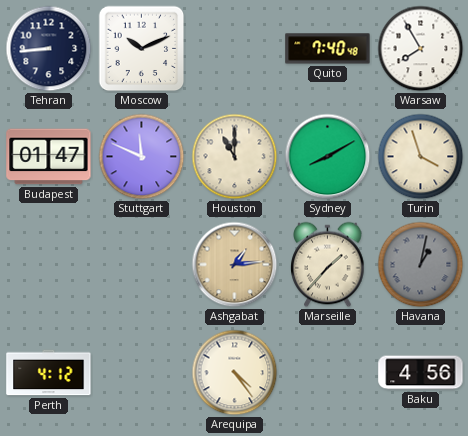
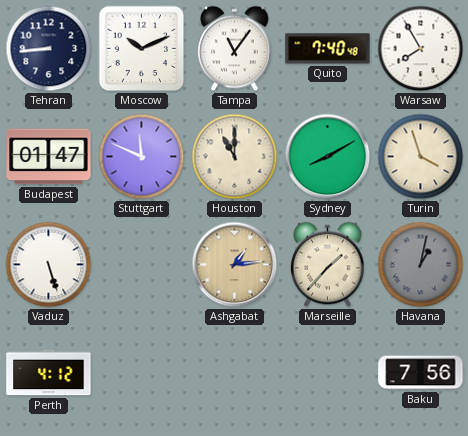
Tampa: none -> 11:06
Vaduz: none -> 5:27
Arequipa: 4:24 -> none
Baku: 4:56 -> 7:56
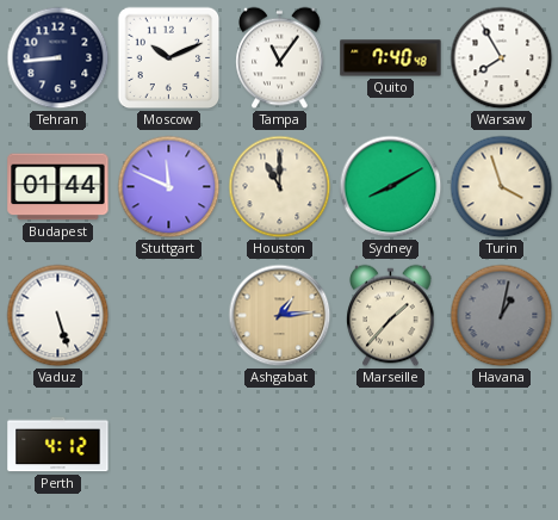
Budapest: 01:47 -> 01:44
Baku: 7:56 -> none
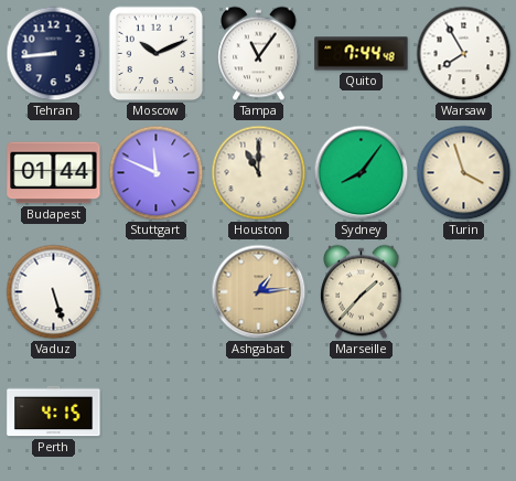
Quito: 7:40 -> 7:44
Sydney: 8:10 -> 8:06
Havana: 1:02 -> none
Perth: 4:12 -> 4:15
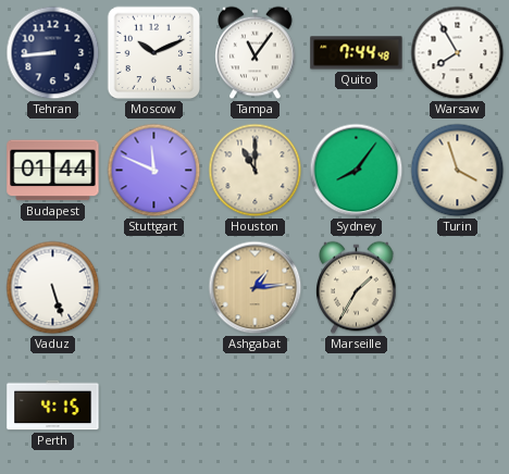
Marseille: 1:37 -> 1:35
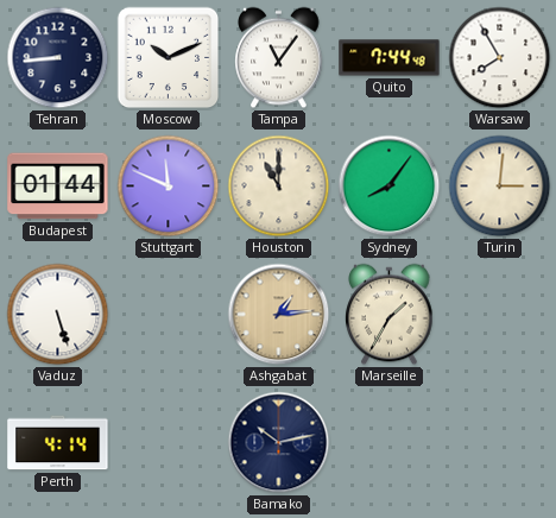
Turin: 3:57 -> 3:01
Perth: 4:15 -> 4:14
Bamako: none -> 10:13
